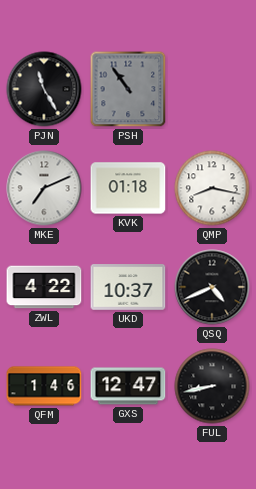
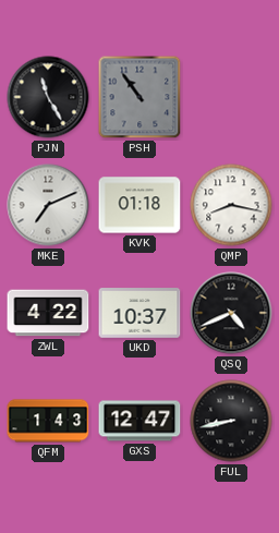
QFM: 1:46 -> 1:43
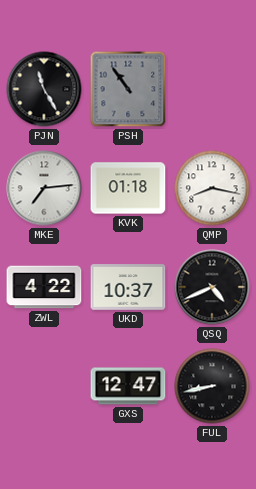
MKE: 7:11 -> 7:14
QFM: 1:43 -> none
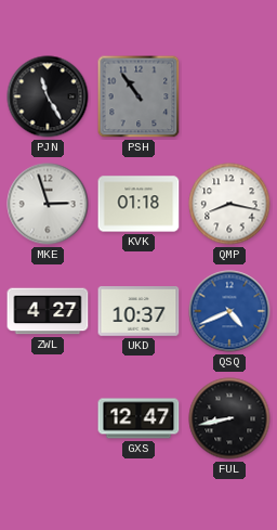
MKE: 7:14 -> 2:57
ZWL: 4:22 -> 4:27
QSQ dial: black -> blue
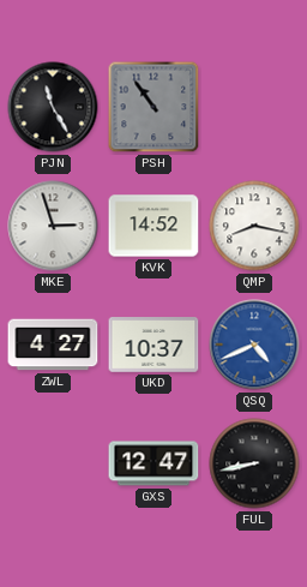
KVK: 01:18 -> 14:52
